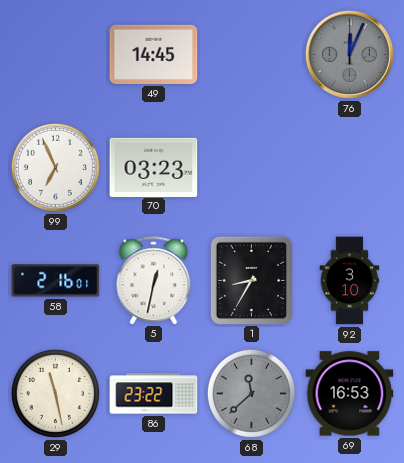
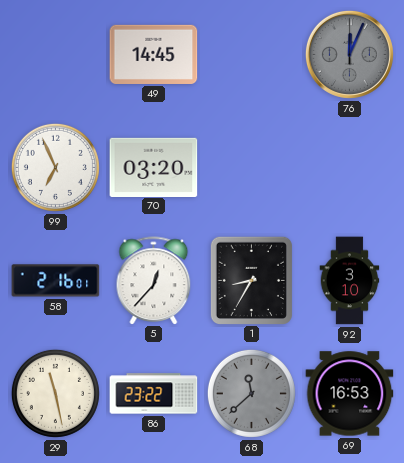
70: 03:23 -> 03:20
5: 12:32 -> 12:37
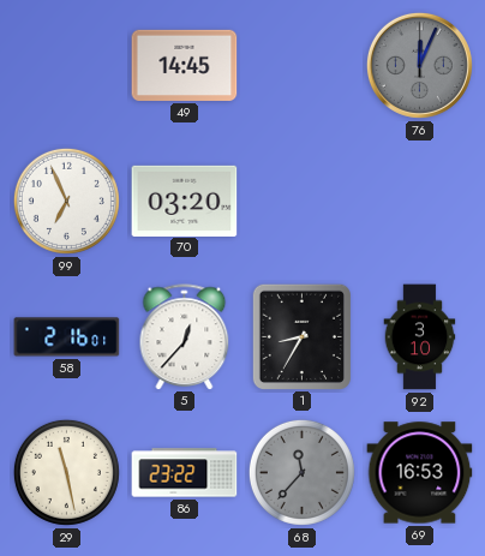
68: 11:38 -> 11:37
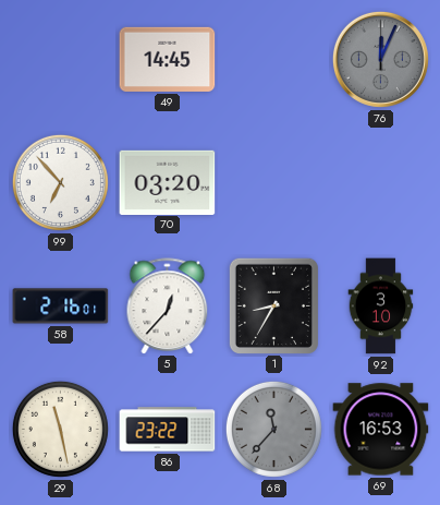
99: 6:56 -> 6:53
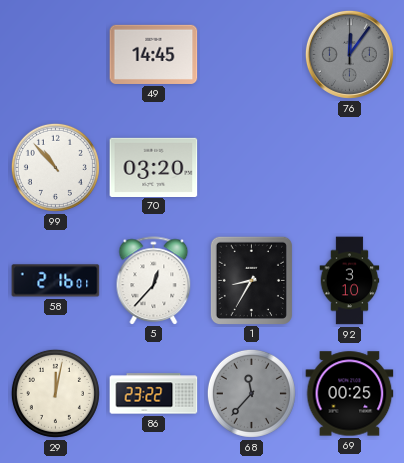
76: 12:04 -> 12:06
99: 6:53 -> 10:53
29: 11:28 -> 12:02
69: 16:53 -> 00:25
